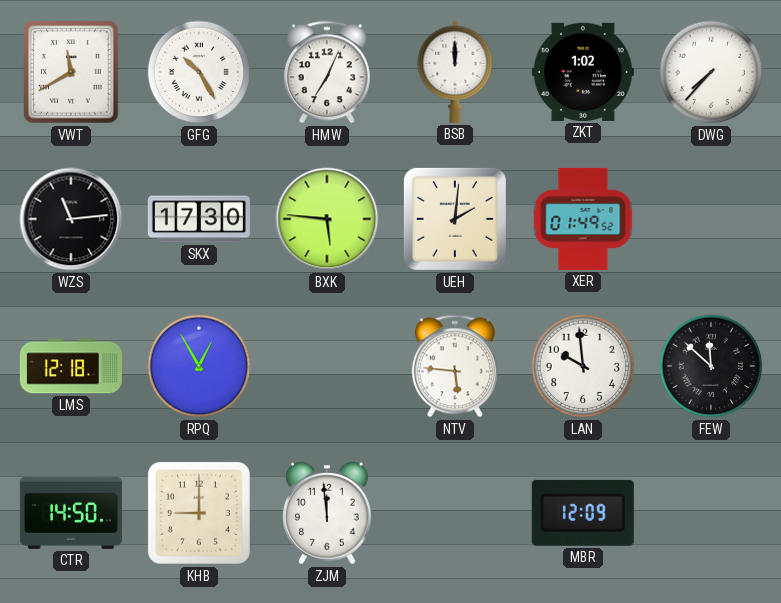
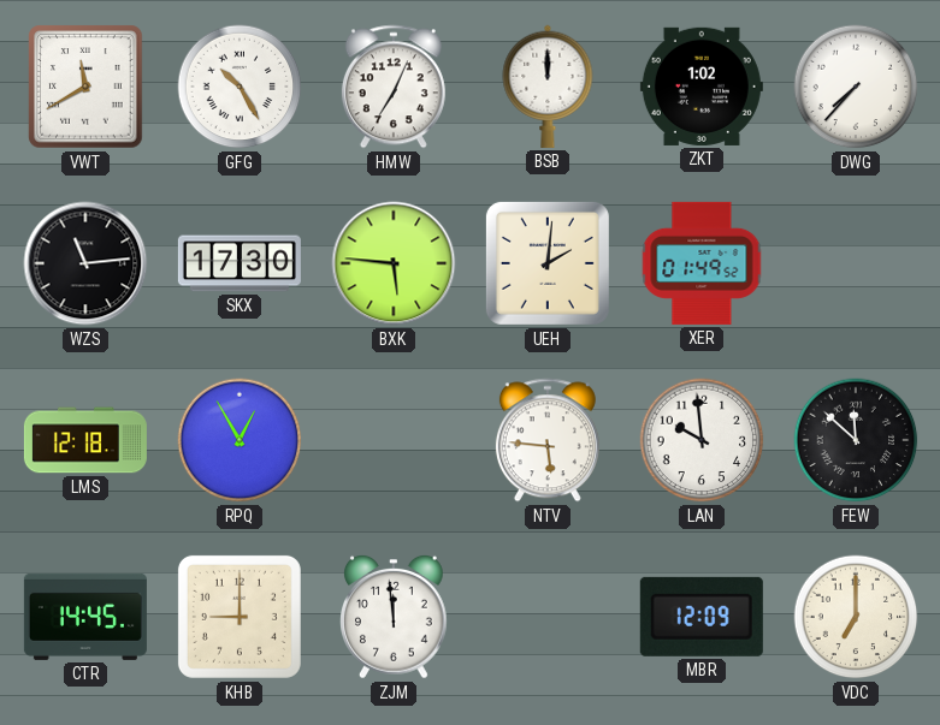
CTR: 14:50 -> 14:45
VDC: none -> 7:00
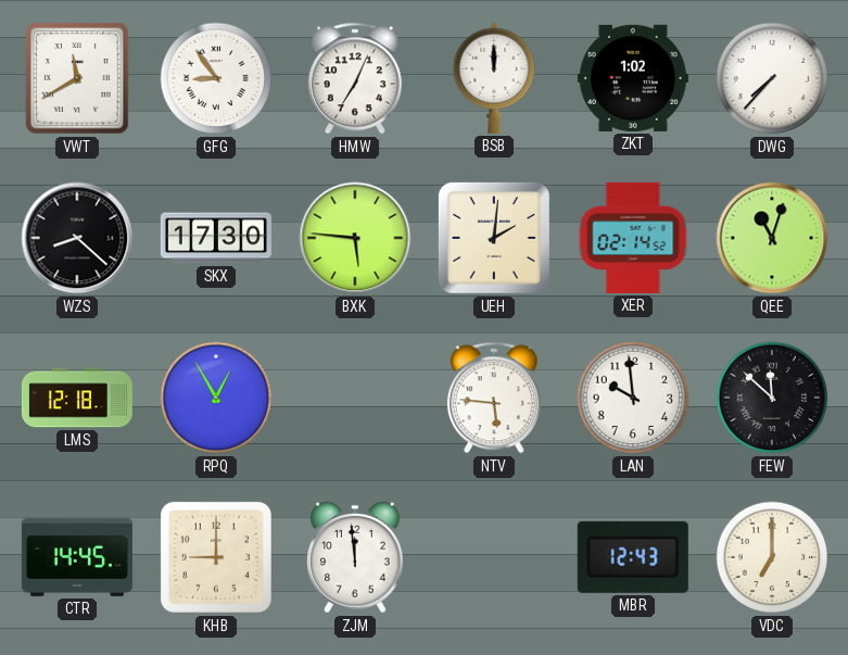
GFG: 10:25 -> 8:54
WZS: 11:14 -> 8:22
XER: 01:49 -> 02:14
QEE: none -> 11:03
MBR: 12:09 -> 12:43
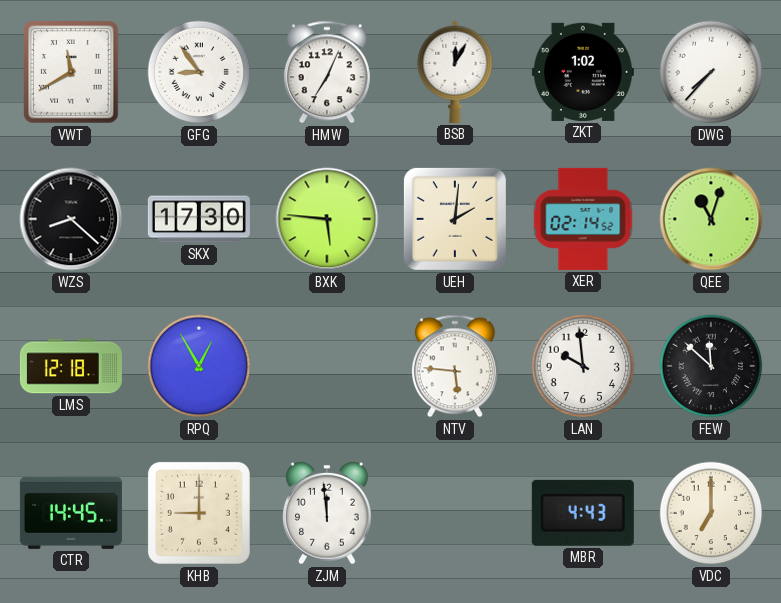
BSB: 12:00 -> 12:05
MBR: 12:43 -> 4:43
